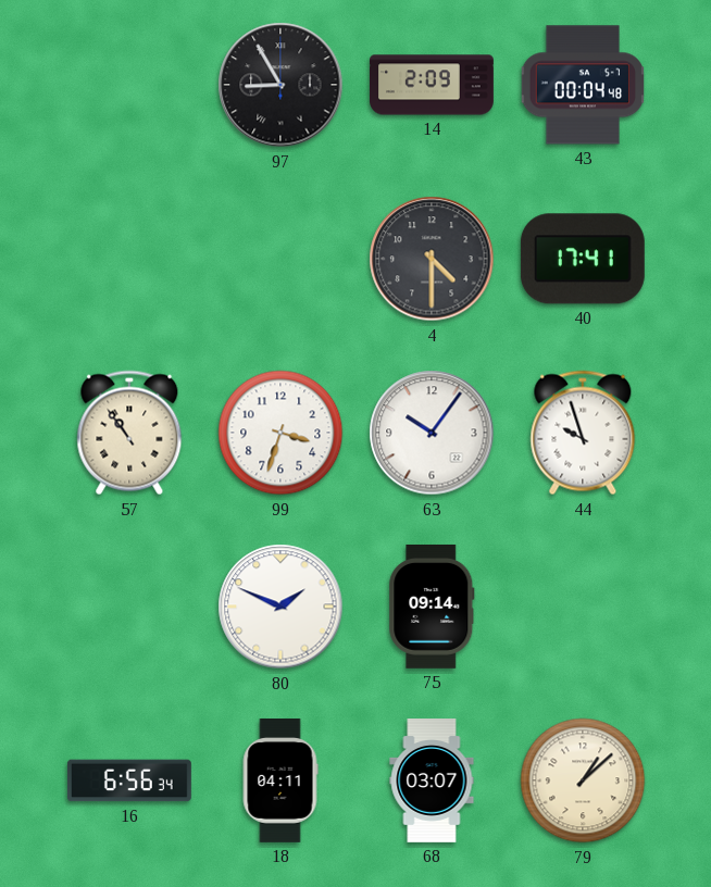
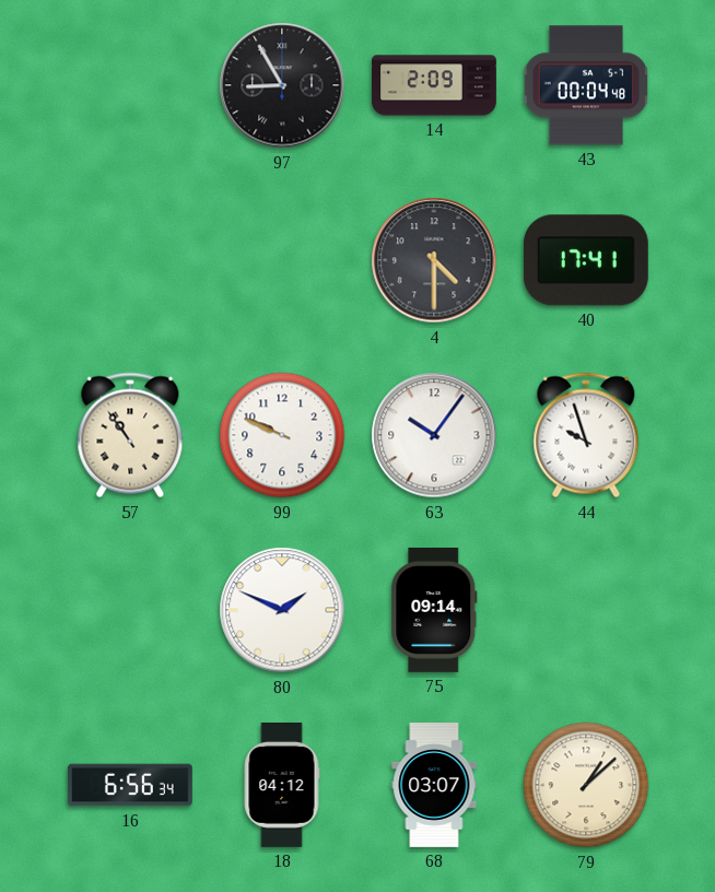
99: 3:33 -> 9:49
18: 04:11 -> 04:12
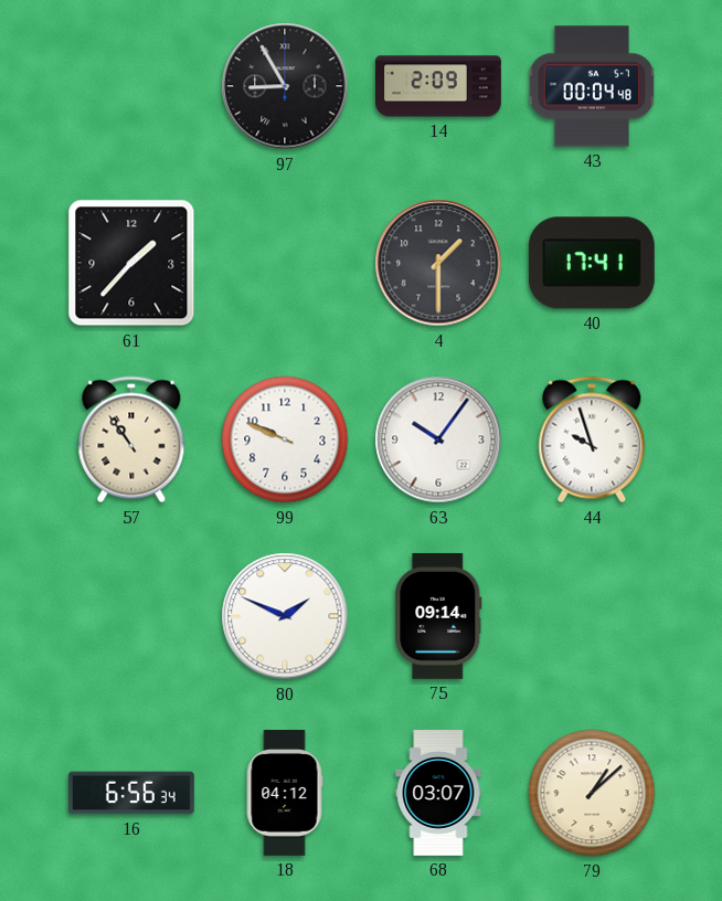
61: none -> 1:37
4: 4:30 -> 1:30
